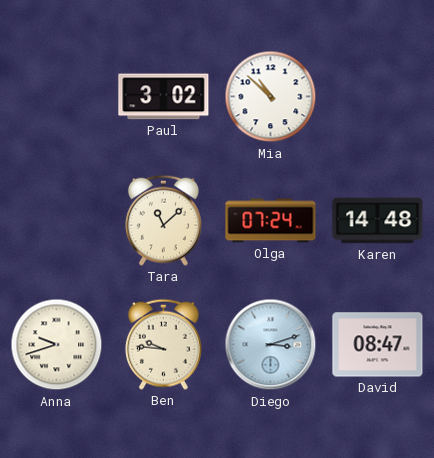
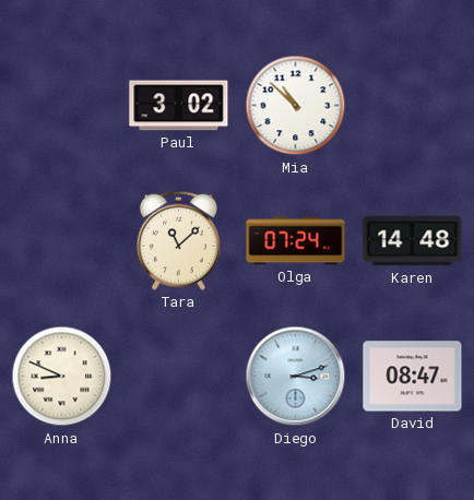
Anna: 9:42 -> 8:49
Ben: 9:46 -> none
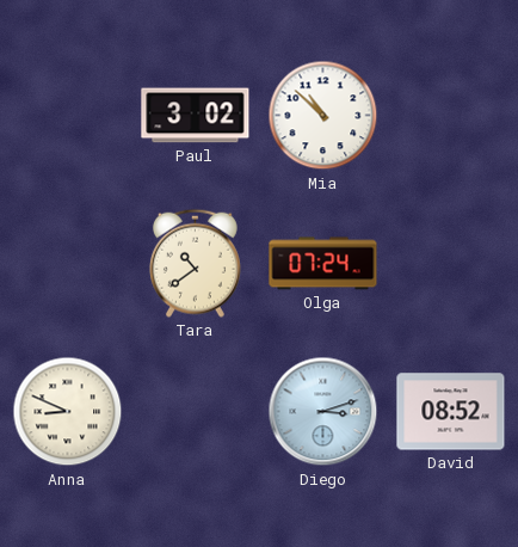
Tara: 11:08 -> 10:39
Karen: 14:48 -> none
David: 08:47 -> 08:52
